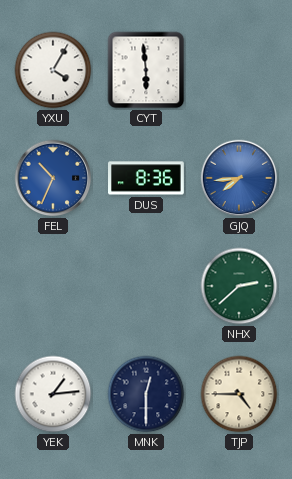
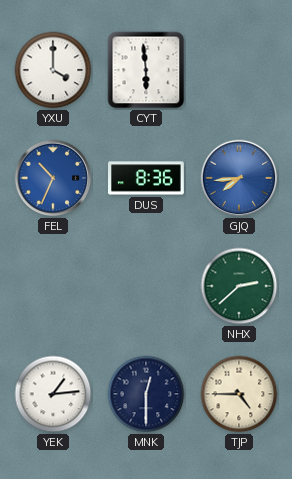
YXU: 4:05 -> 4:00
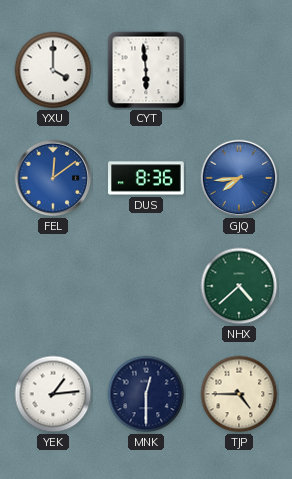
FEL: 10:34 -> 12:09
NHX: 2:38 -> 4:38
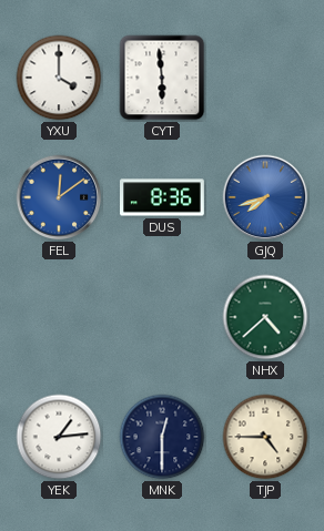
GJQ: 7:44 -> 7:42
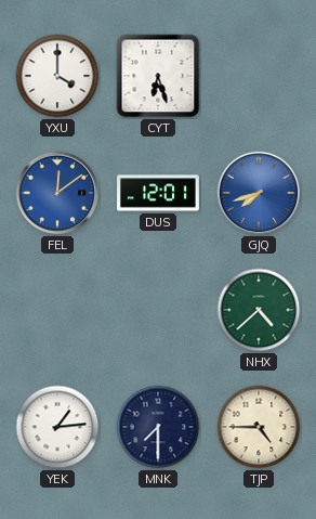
CYT: 5:59 -> 6:27
DUS: 8:36 -> 12:01
MNK: 12:30 -> 7:30
